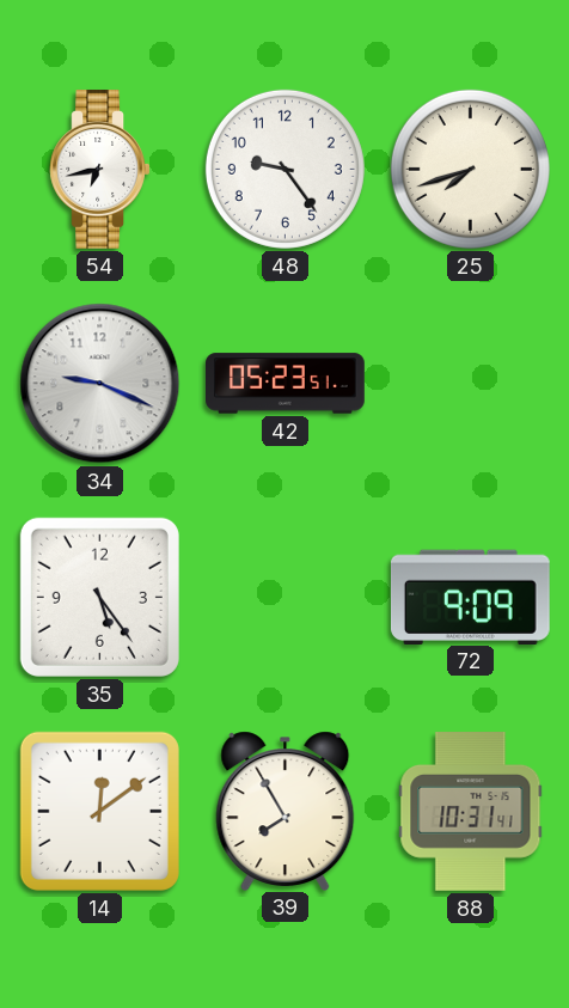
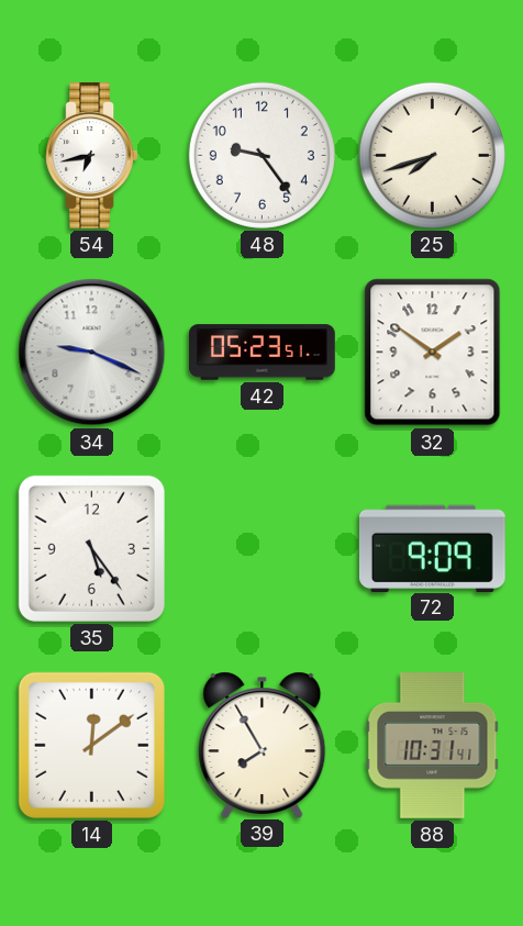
32: none -> 1:51
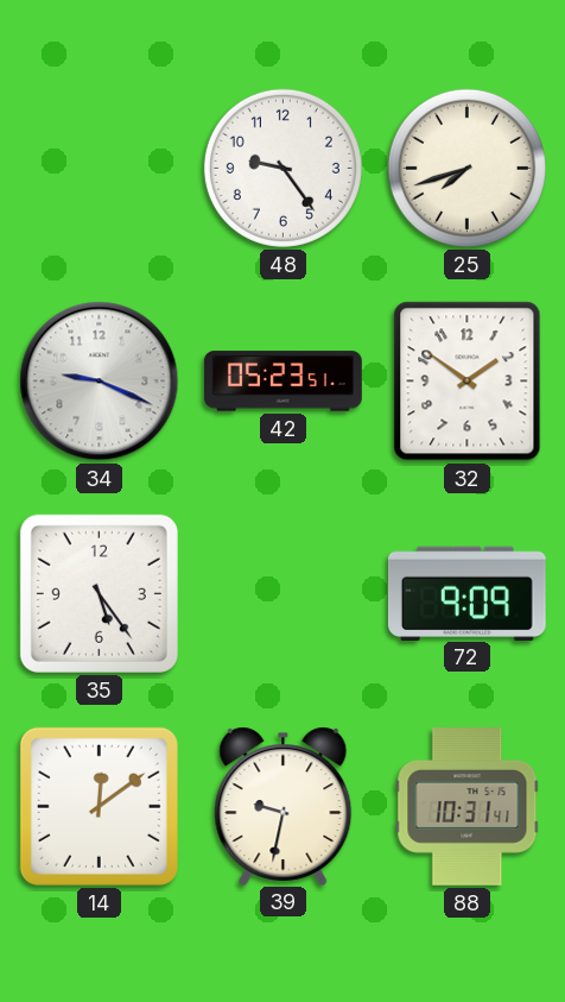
54: 6:43 -> none
39: 7:55 -> 9:32
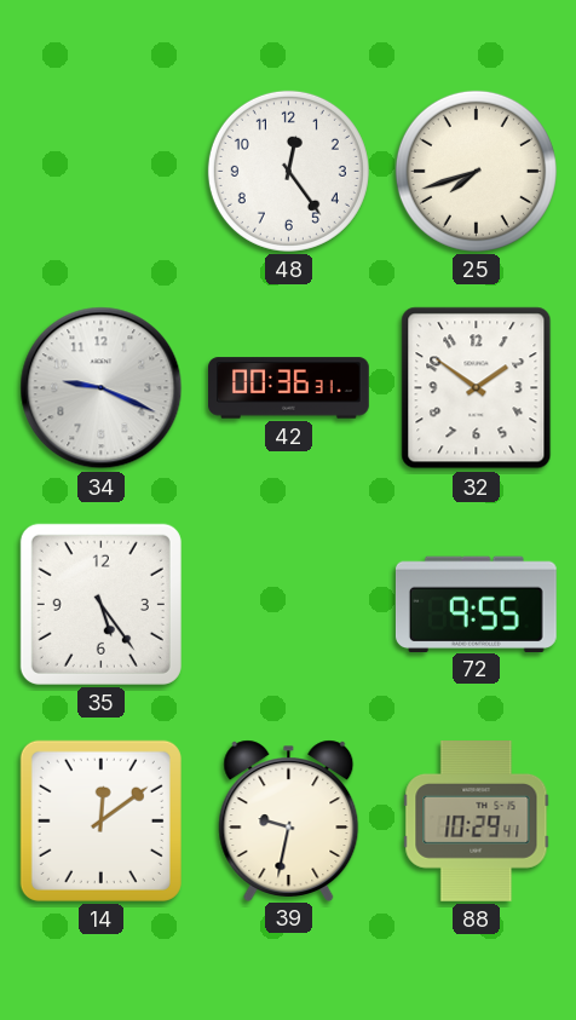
48: 9:24 -> 12:24
42: 05:23 -> 00:36
72: 9:09 -> 9:55
88: 10:31 -> 10:29
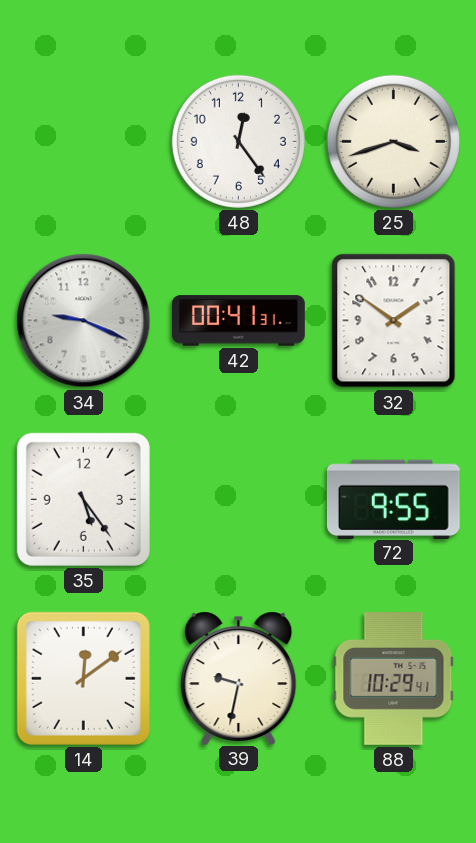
25: 7:42 -> 3:42
42: 00:36 -> 00:41
